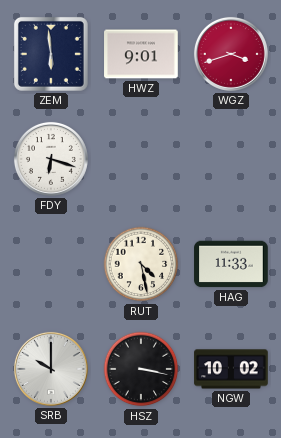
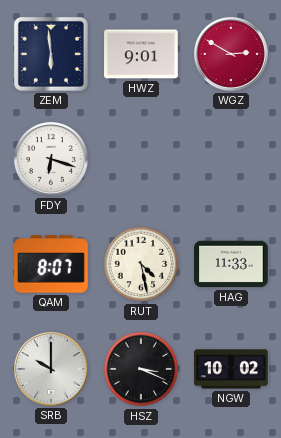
WGZ: 3:42 -> 2:50
QAM: none -> 8:07
HSZ: 3:17 -> 3:19
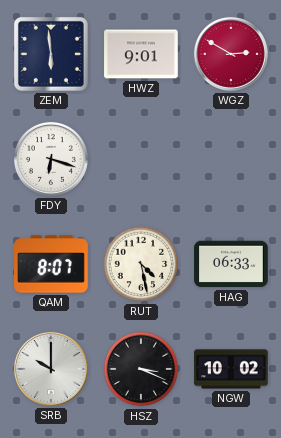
HAG: 11:33 -> 06:33
